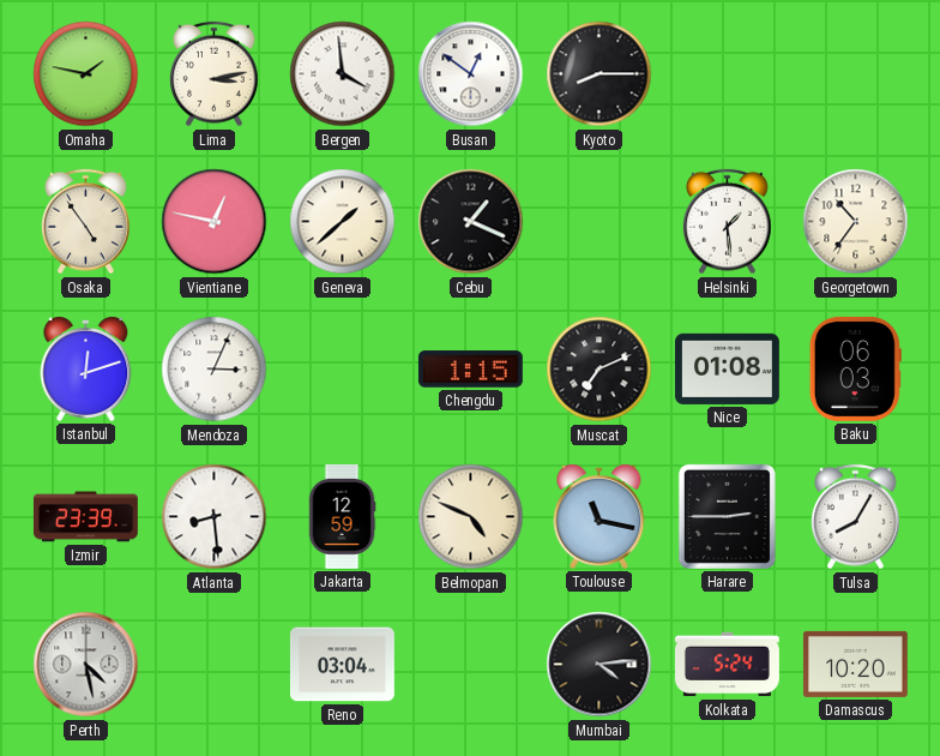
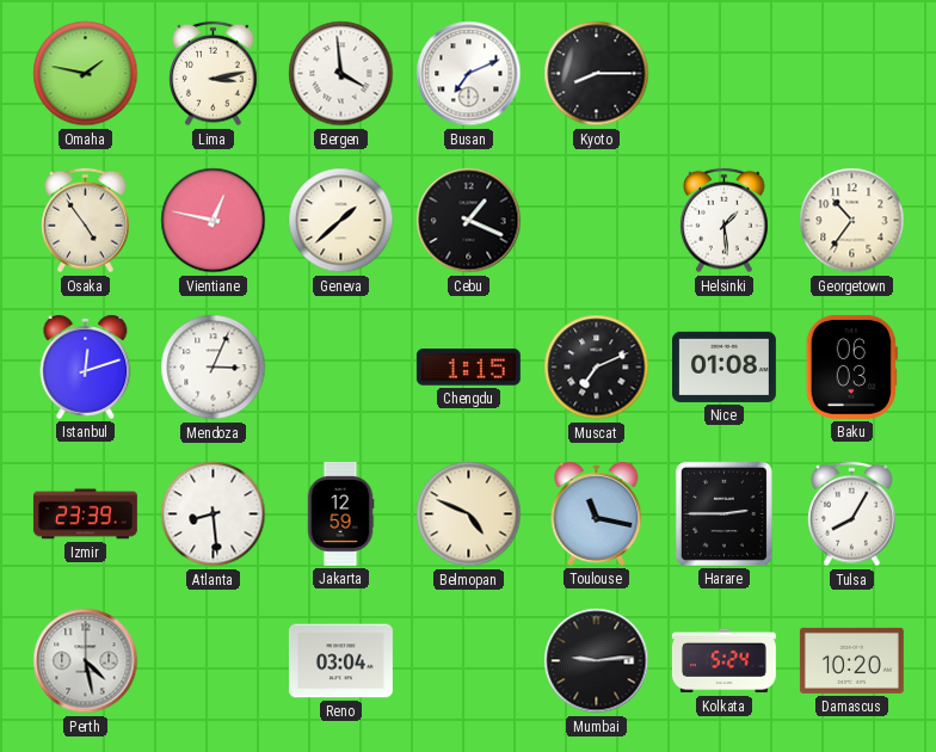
Busan: 12:51 -> 7:11
Mumbai: 4:14 -> 9:14
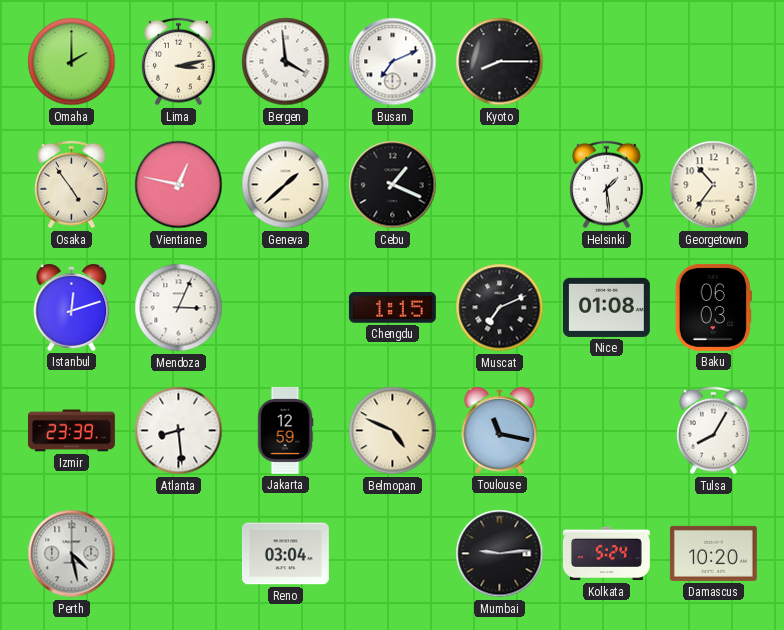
Omaha: 1:47 -> 2:00
Harare: 2:45 -> none
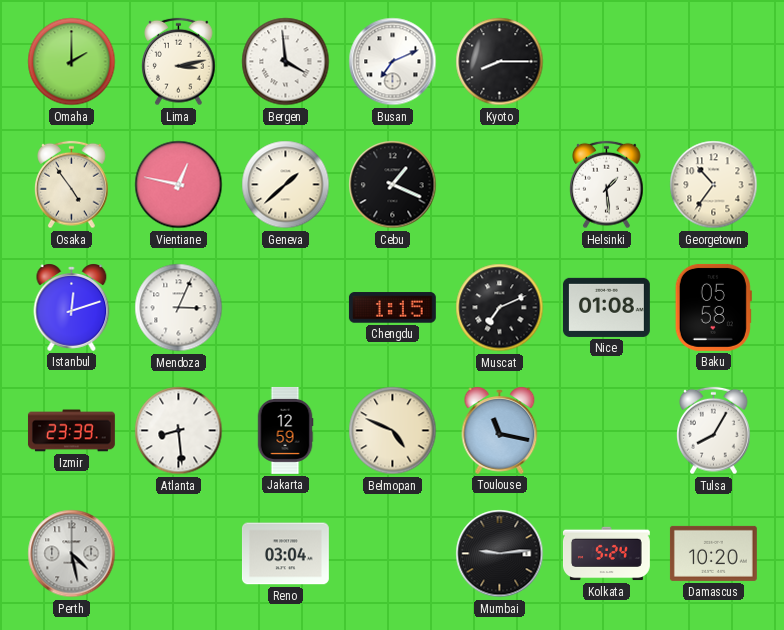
Baku: 06:03 -> 05:58
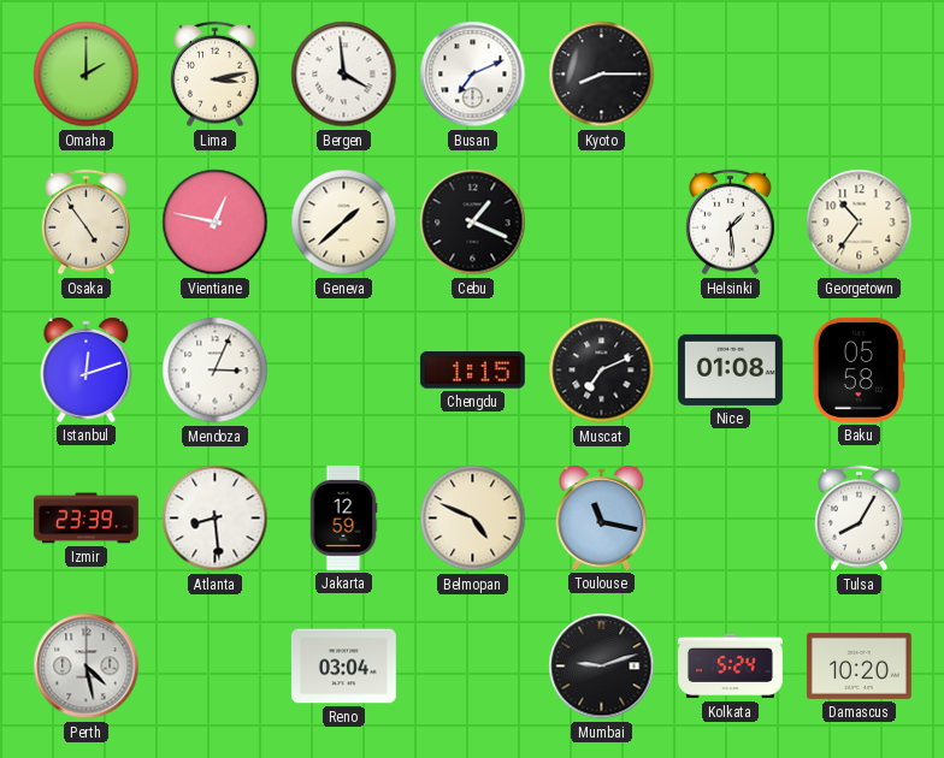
Mumbai: 9:14 -> 9:12
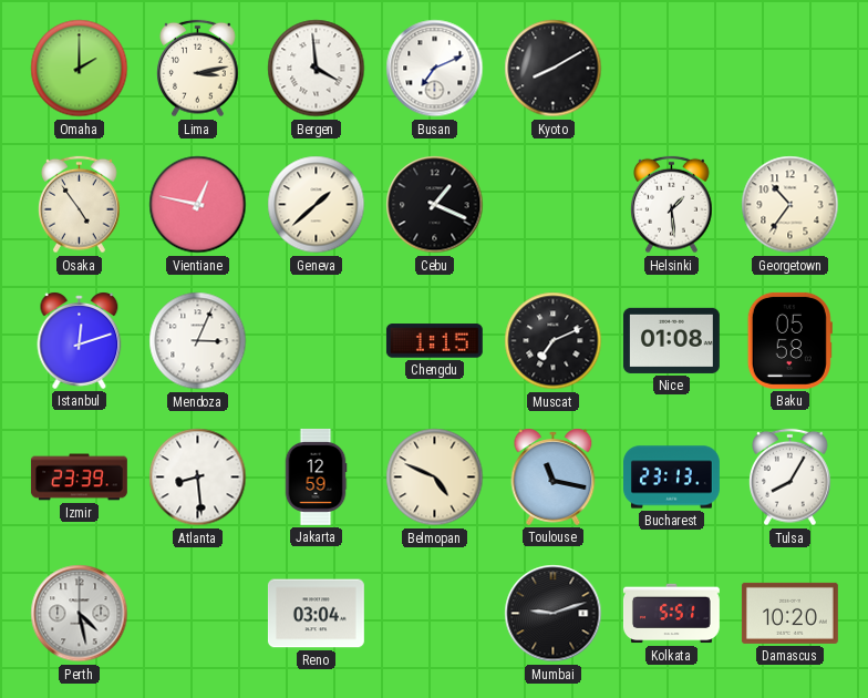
Kyoto: 8:15 -> 8:10
Bucharest: none -> 23:13
Kolkata: 5:24 -> 5:51
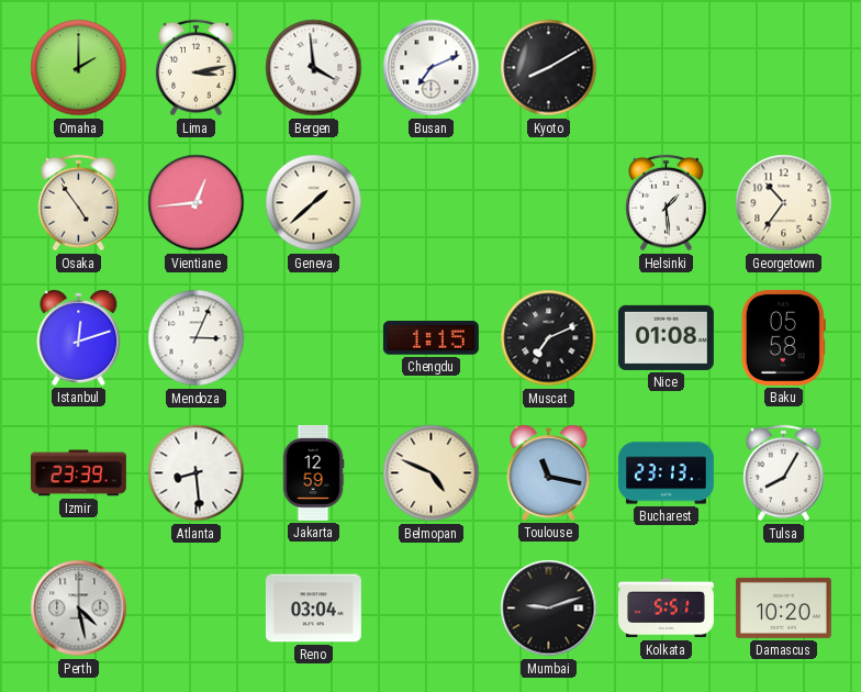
Vientiane: 12:47 -> 12:44
Cebu: 1:19 -> none
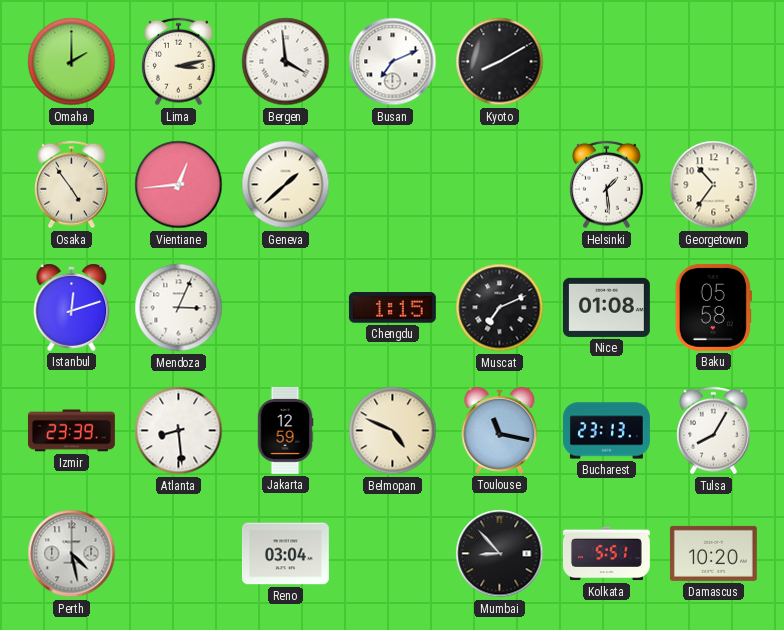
Mumbai: 9:12 -> 8:53
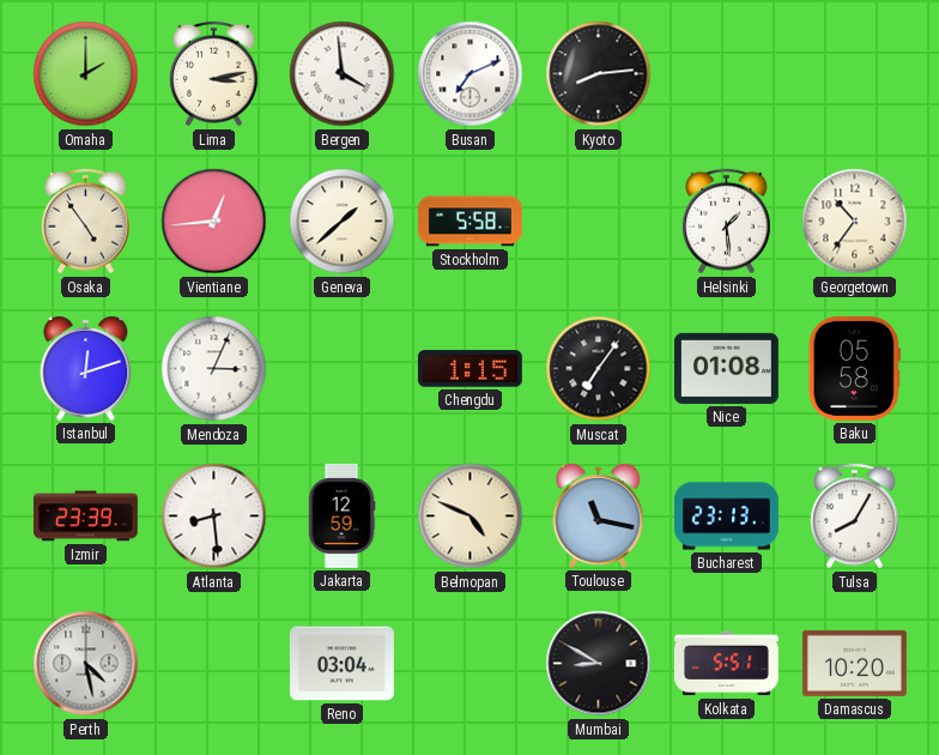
Kyoto: 8:10 -> 8:14
Stockholm: none -> 5:58
Muscat: 7:11 -> 7:06
Mumbai: 8:53 -> 8:50
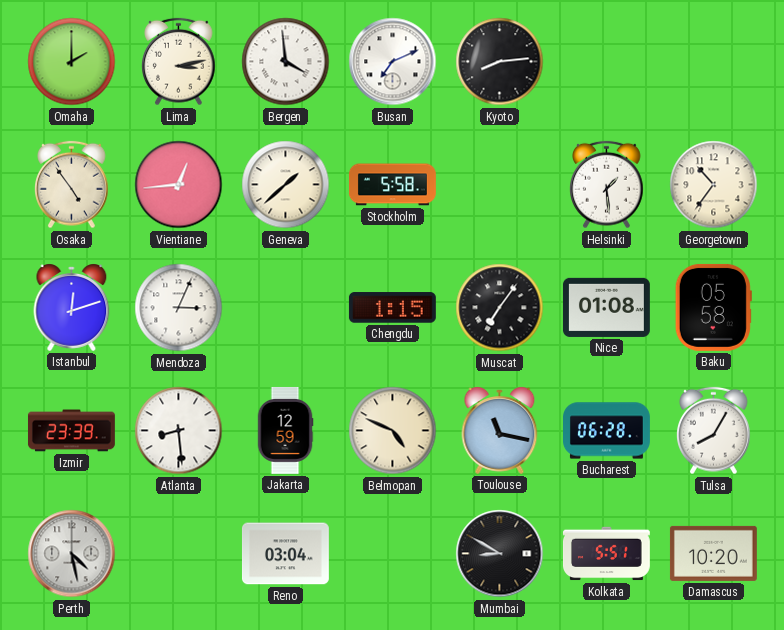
Bucharest: 23:13 -> 06:28
